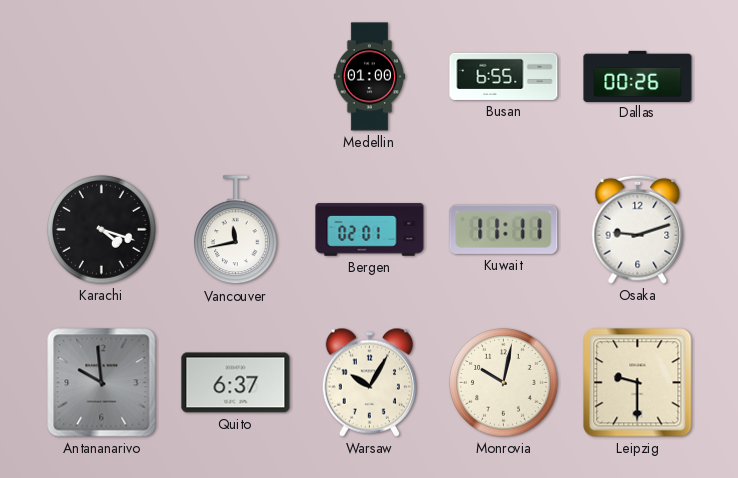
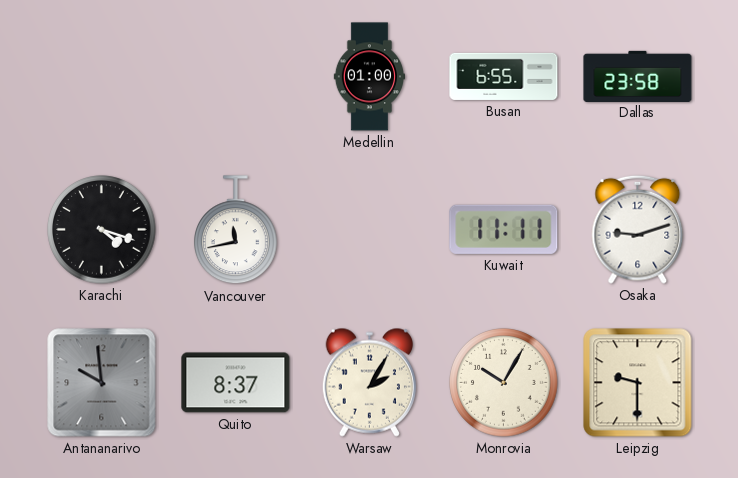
Dallas: 00:26 -> 23:58
Bergen: 02:01 -> none
Quito: 6:37 -> 8:37
Warsaw: 10:05 -> 2:05
Monrovia: 10:02 -> 10:05
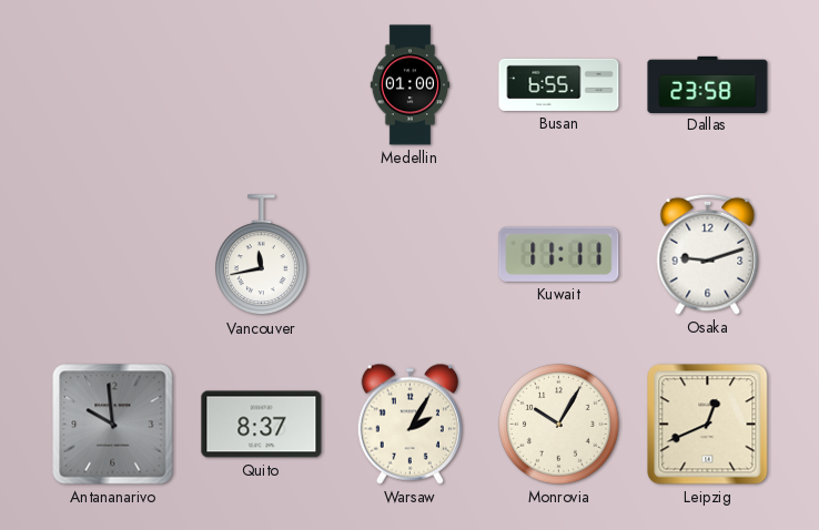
Karachi: 4:18 -> none
Leipzig: 9:30 -> 12:41
